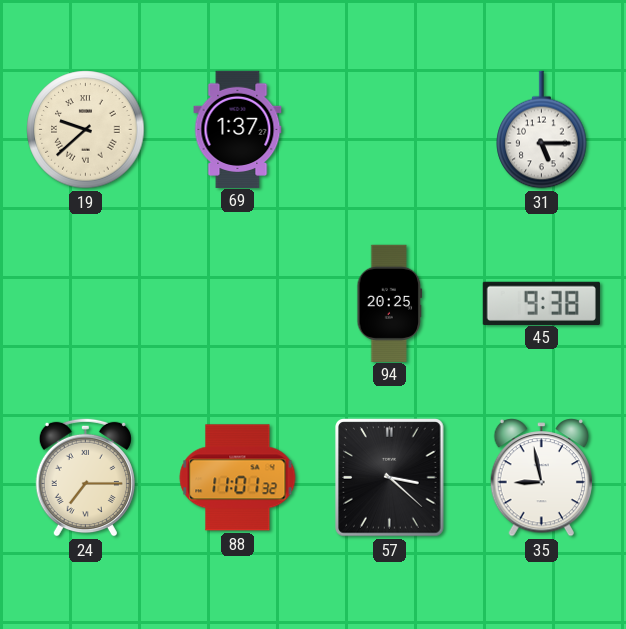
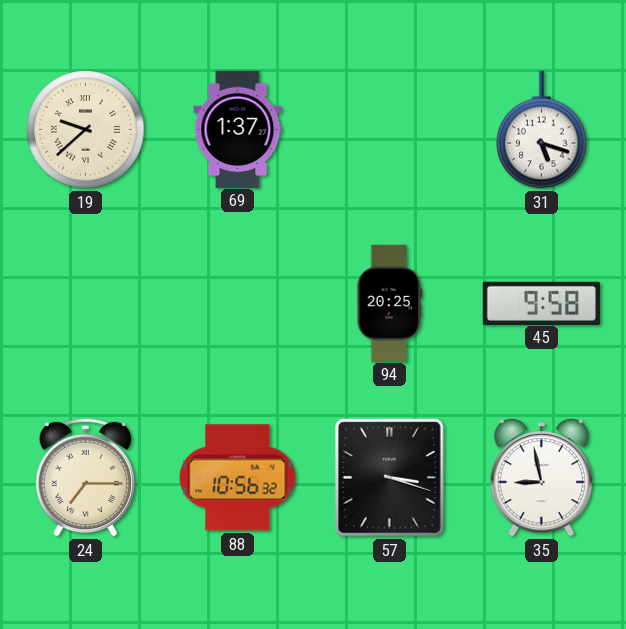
31: 5:15 -> 5:18
45: 9:38 -> 9:58
88: 11:01 -> 10:56
57: 3:22 -> 3:18
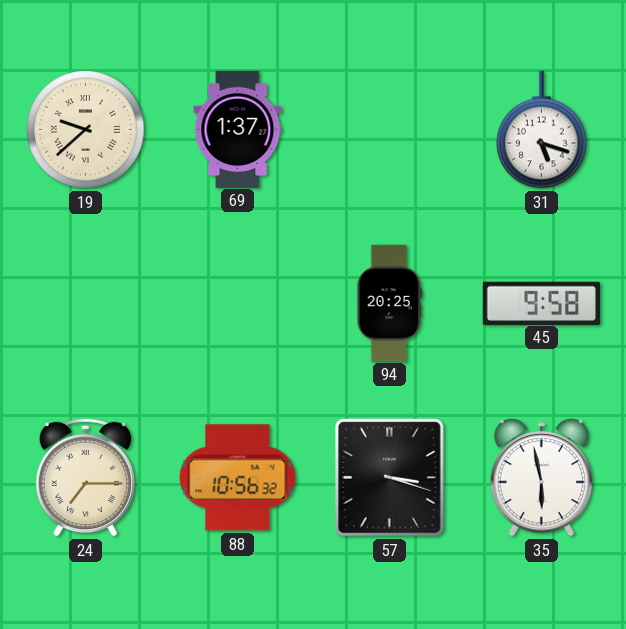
35: 8:58 -> 5:58
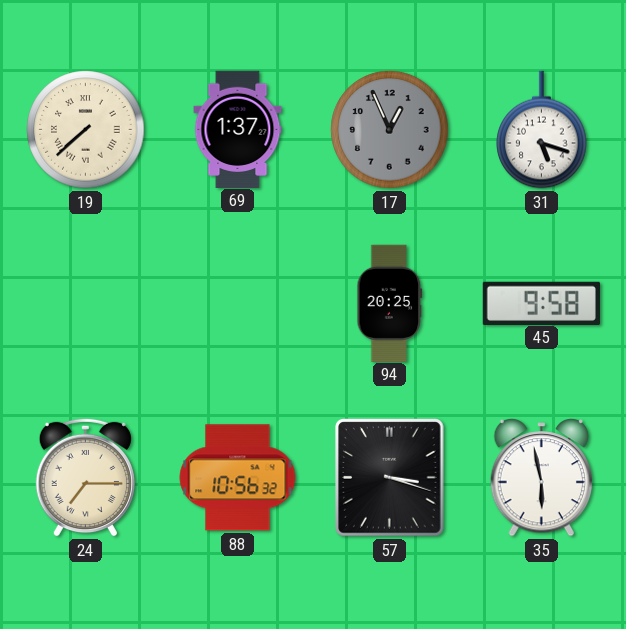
19: 9:38 -> 7:38
17: none -> 12:56
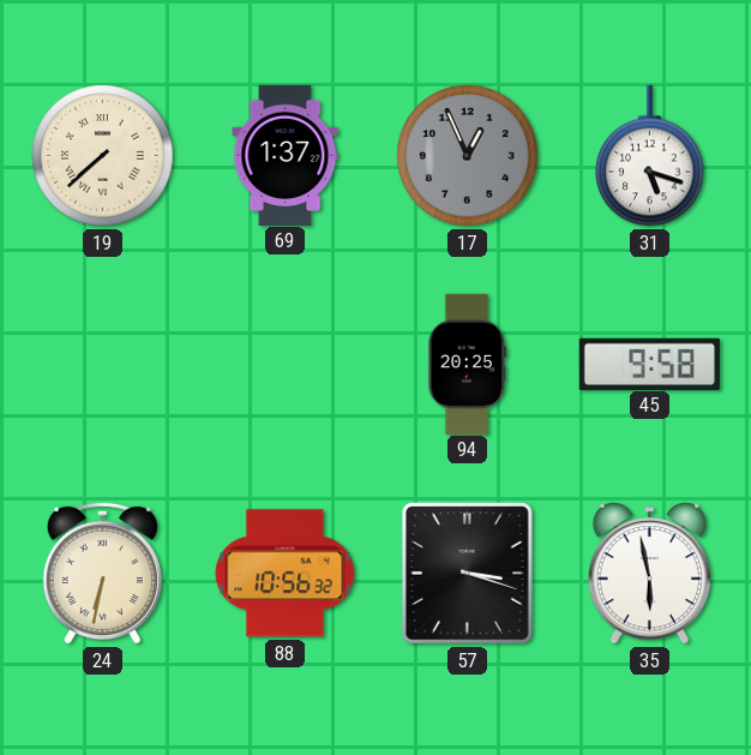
24: 7:15 -> 6:32
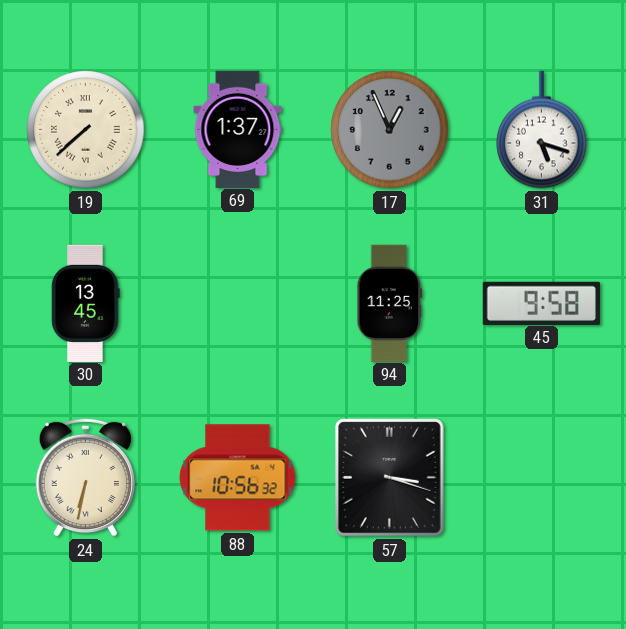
30: none -> 13:45
94: 20:25 -> 11:25
35: 5:58 -> none
